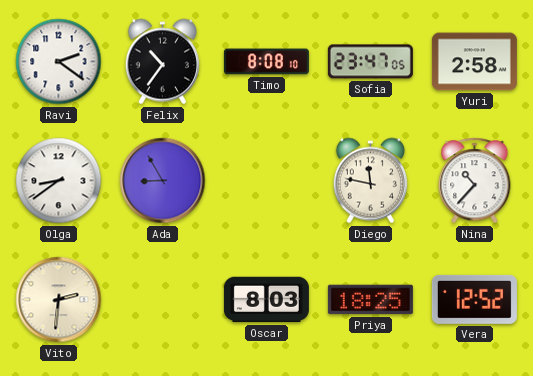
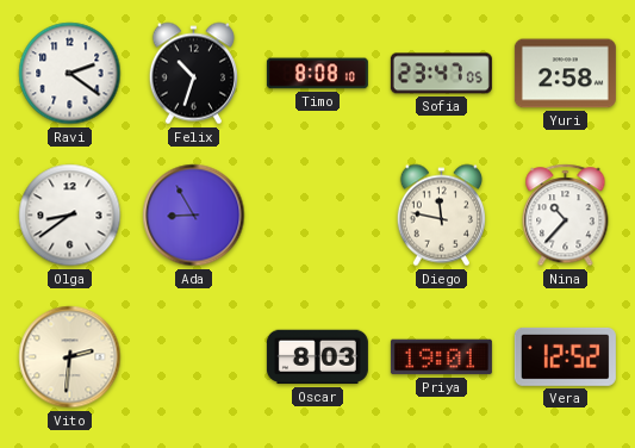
Felix: 10:36 -> 10:33
Priya: 18:25 -> 19:01
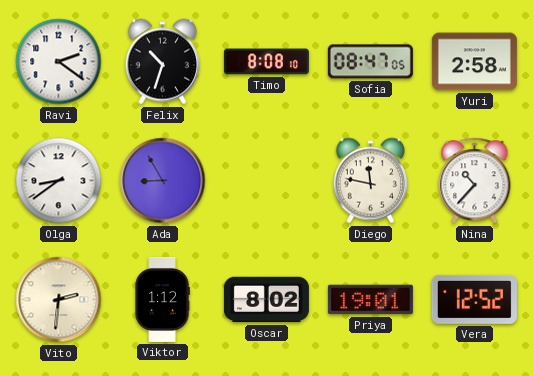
Sofia: 23:47 -> 08:47
Viktor: none -> 1:12
Oscar: 8:03 -> 8:02
